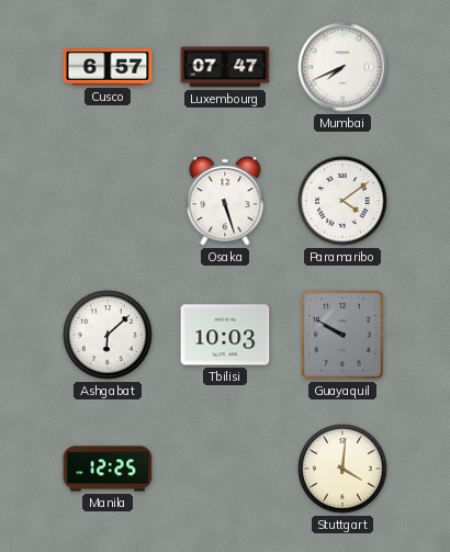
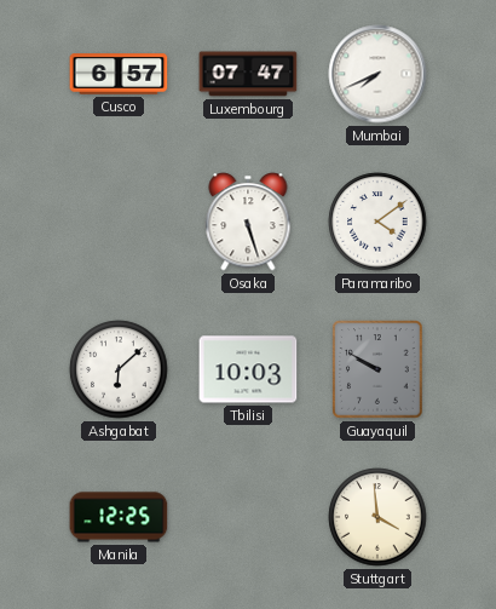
Stuttgart: 4:01 -> 3:59
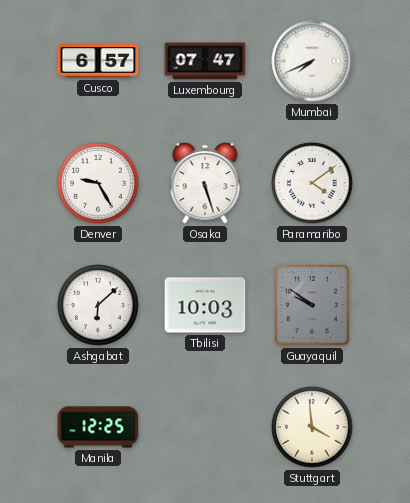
Denver: none -> 9:25
Guayaquil: 9:50 -> 9:51
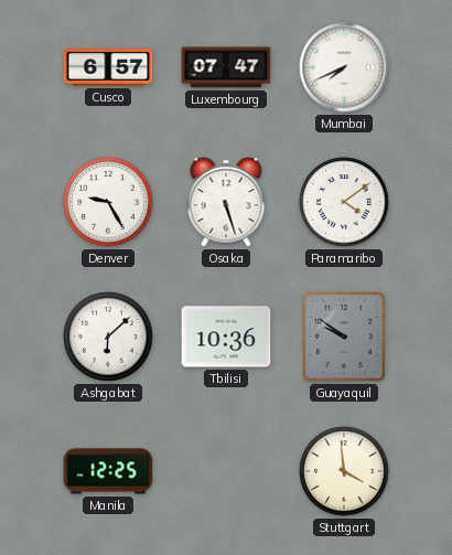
Tbilisi: 10:03 -> 10:36
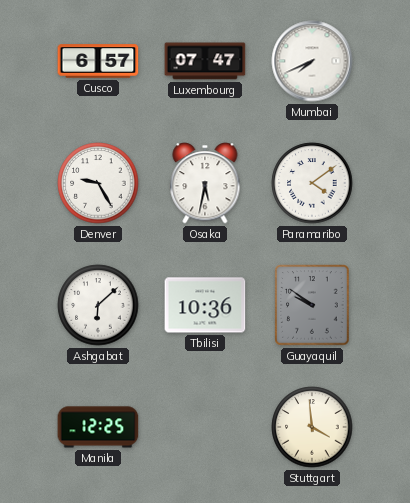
Osaka: 5:27 -> 5:32
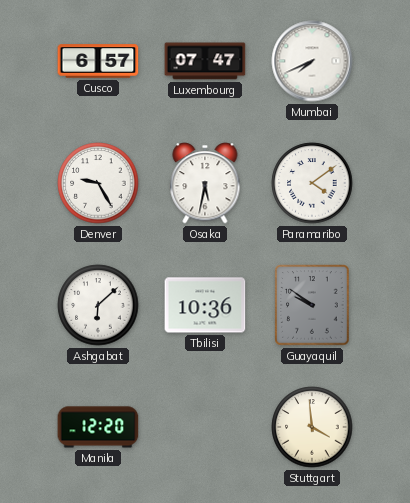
Manila: 12:25 -> 12:20
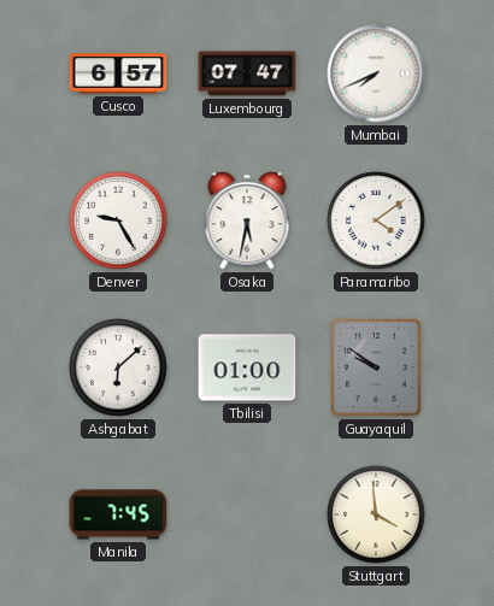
Tbilisi: 10:36 -> 01:00
Manila: 12:20 -> 7:45
